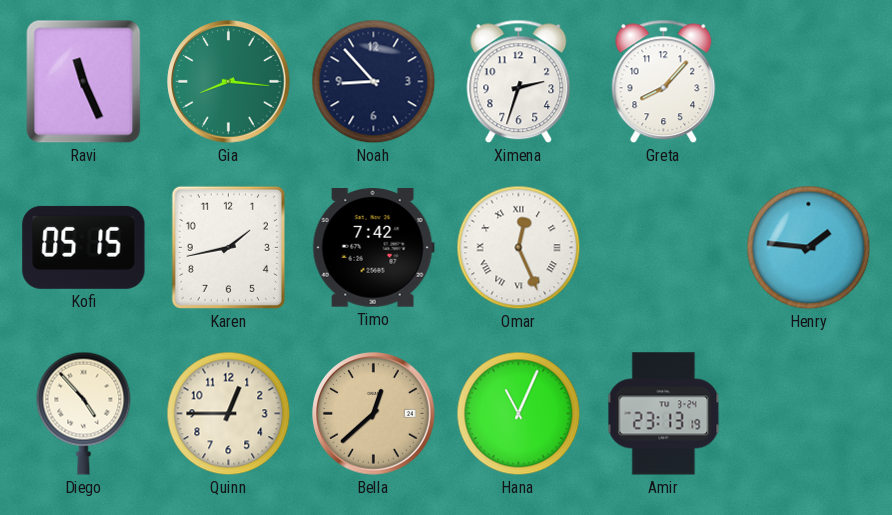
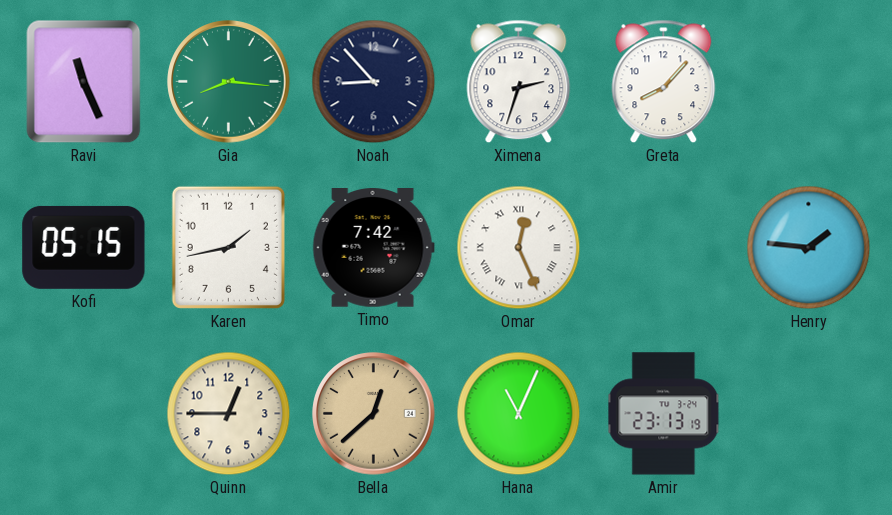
Diego: 4:53 -> none
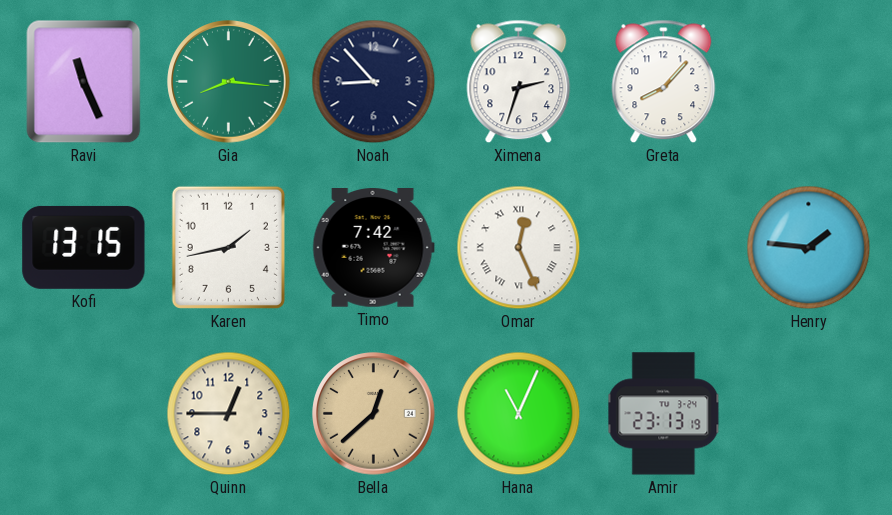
Kofi: 05:15 -> 13:15
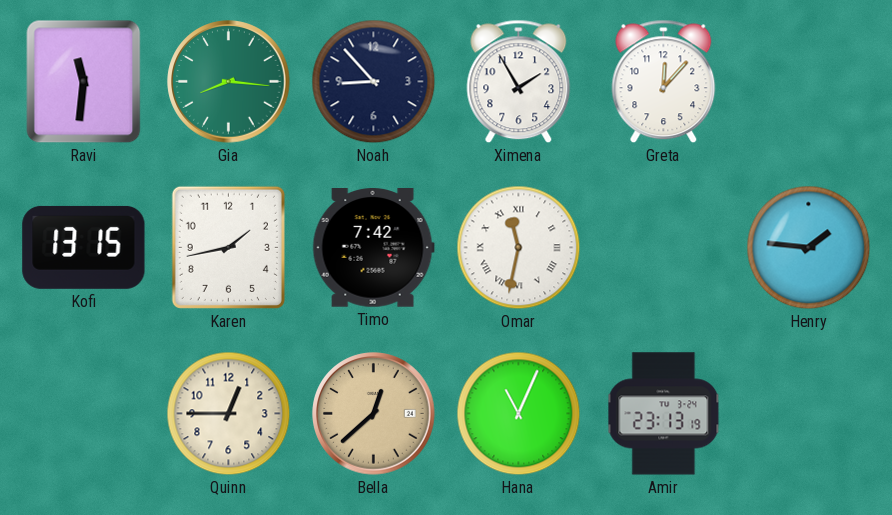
Ravi: 11:26 -> 11:31
Ximena: 2:33 -> 1:55
Greta: 8:07 -> 12:07
Omar: 12:26 -> 11:32
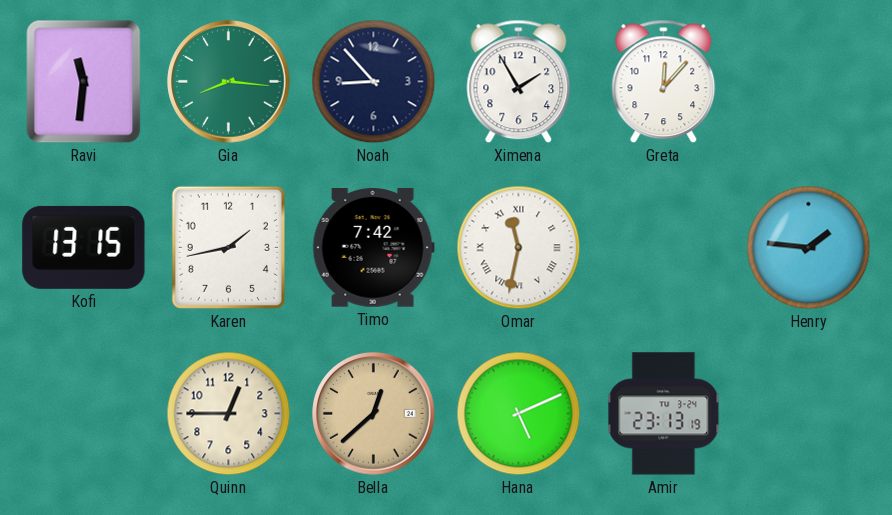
Hana: 11:04 -> 5:11
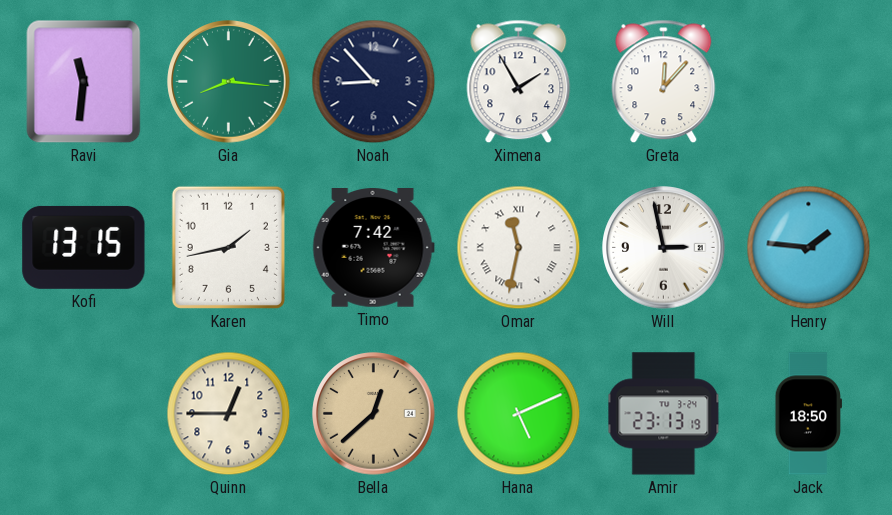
Will: none -> 2:58
Jack: none -> 18:50
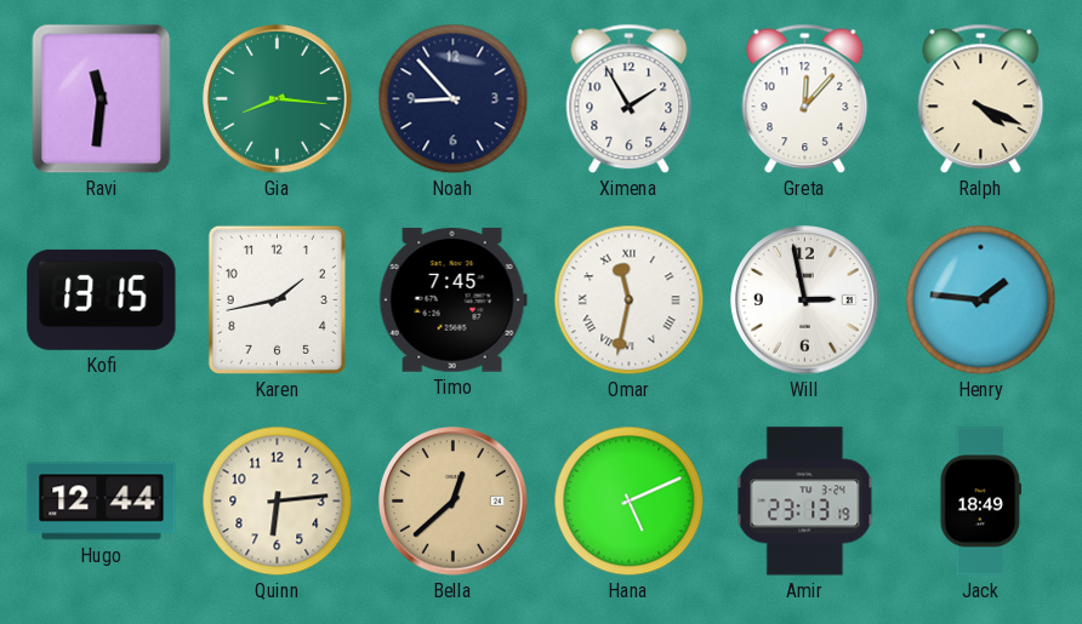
Ralph: none -> 4:19
Timo: 7:42 -> 7:45
Hugo: none -> 12:44
Quinn: 12:45 -> 6:14
Jack: 18:50 -> 18:49
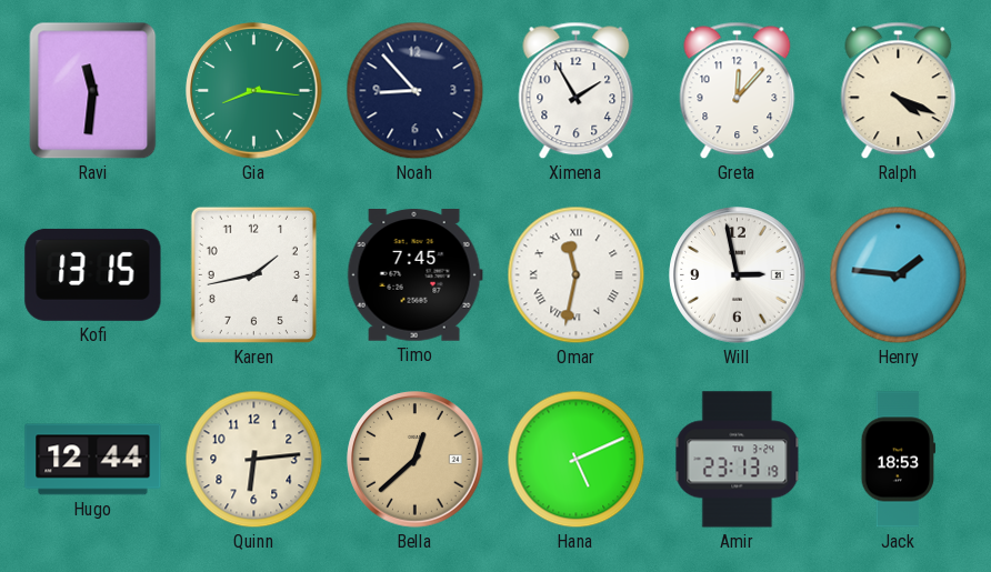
Jack: 18:49 -> 18:53
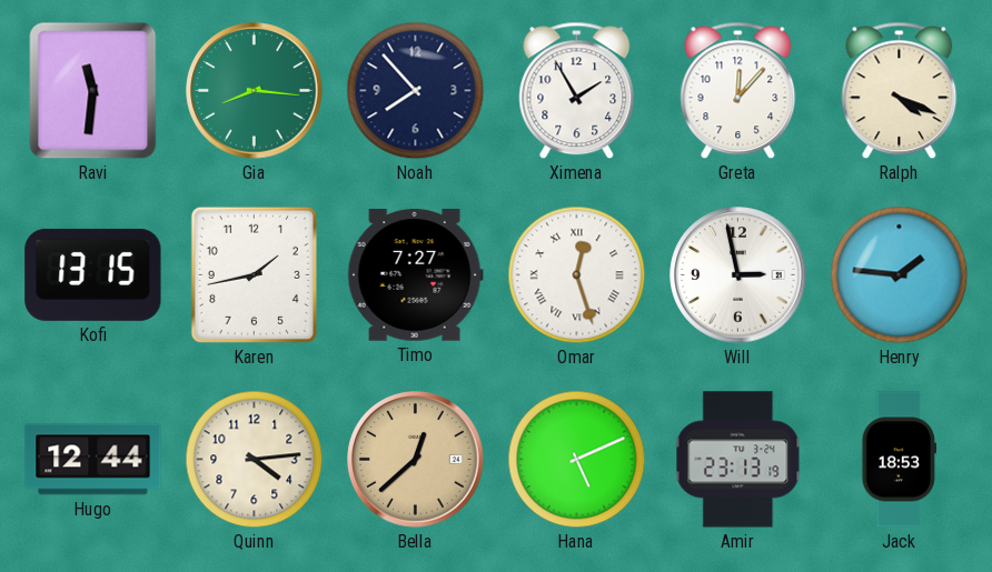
Noah: 8:53 -> 7:53
Timo: 7:45 -> 7:27
Omar: 11:32 -> 12:27
Quinn: 6:14 -> 4:14
